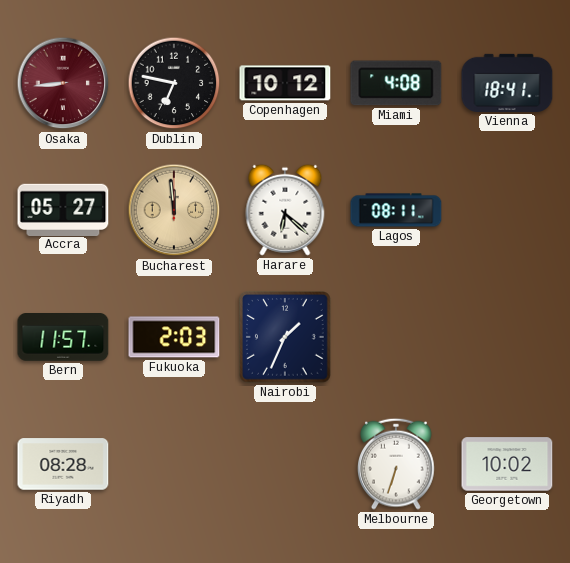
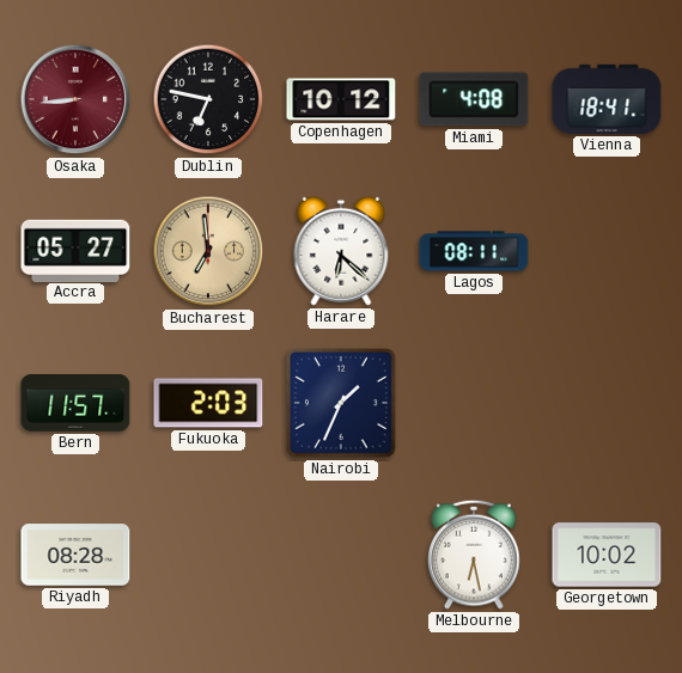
Bucharest: 11:59 -> 6:59
Melbourne: 6:33 -> 6:28
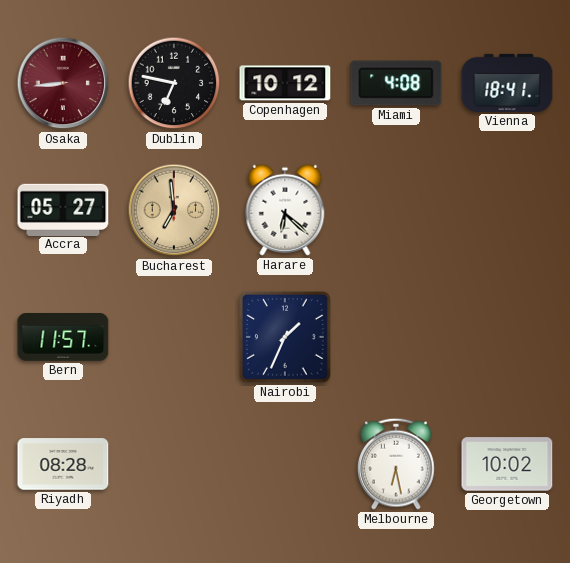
Lagos: 08:11 -> none
Fukuoka: 2:03 -> none
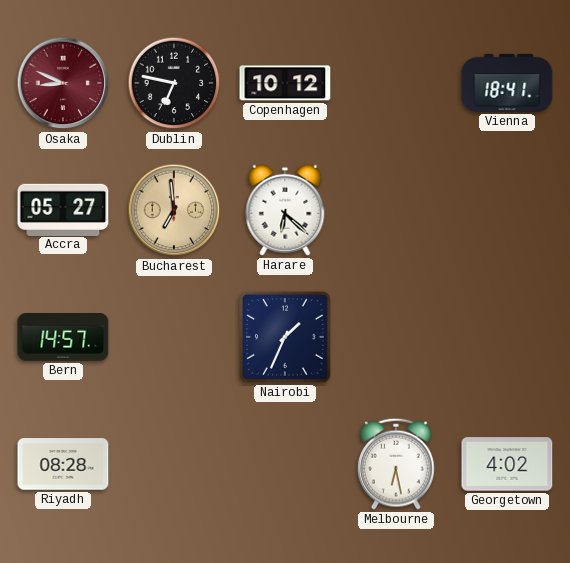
Osaka: 8:44 -> 8:49
Miami: 4:08 -> none
Bern: 11:57 -> 14:57
Georgetown: 10:02 -> 4:02
